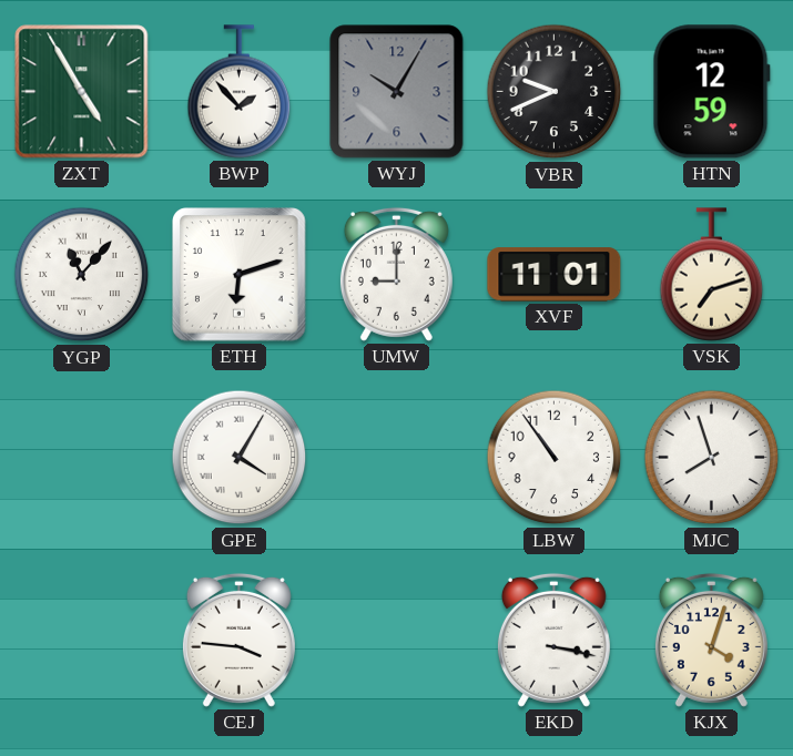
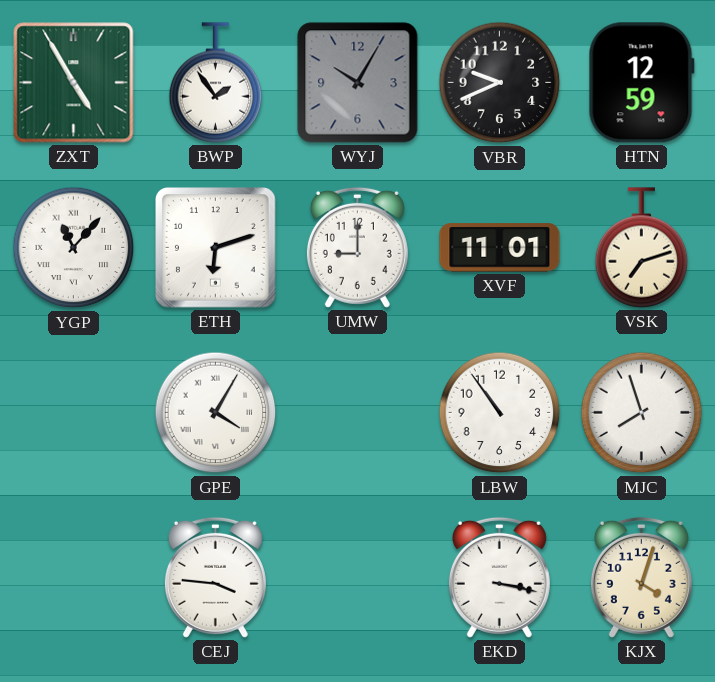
BWP: 1:53 -> 1:54
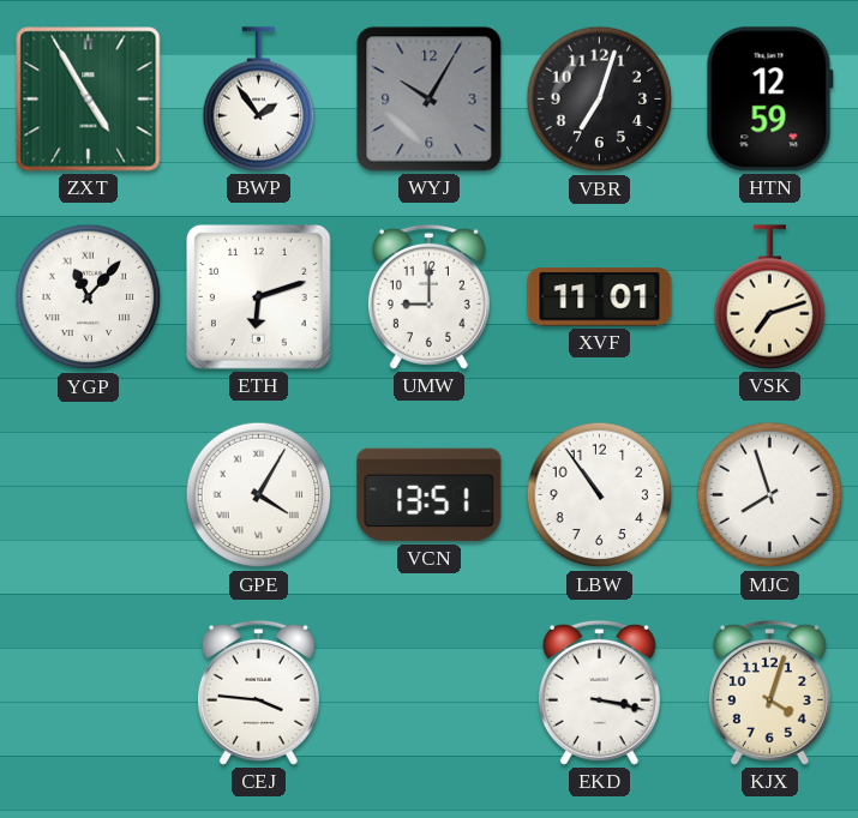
VBR: 9:41 -> 7:03
VCN: none -> 13:51
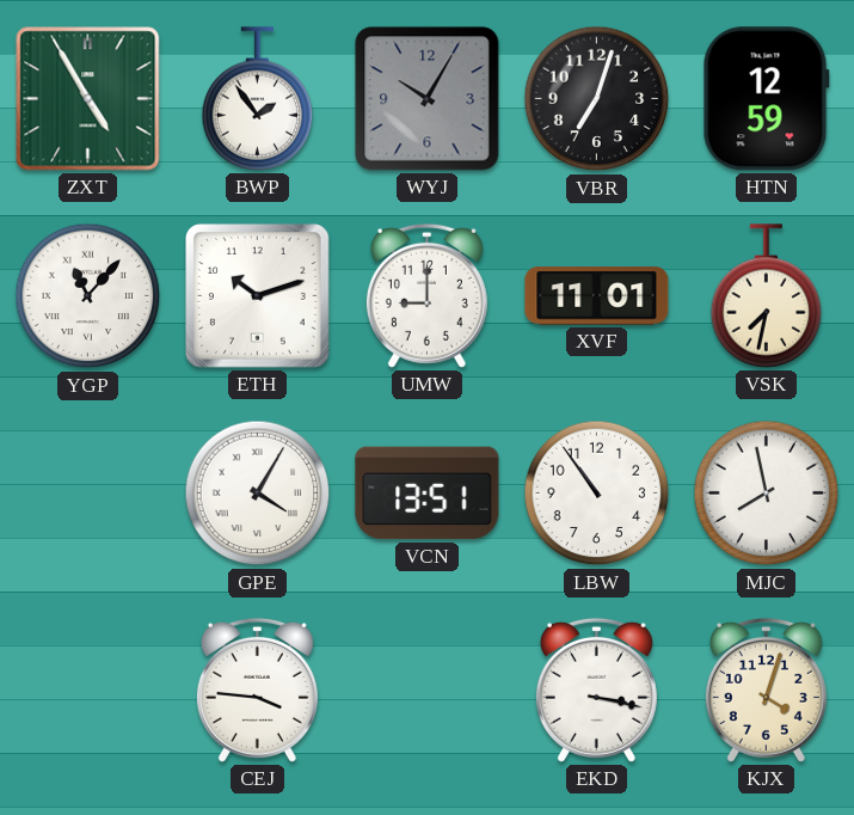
ETH: 6:12 -> 10:12
VSK: 7:12 -> 7:32
MJC: 7:57 -> 7:58
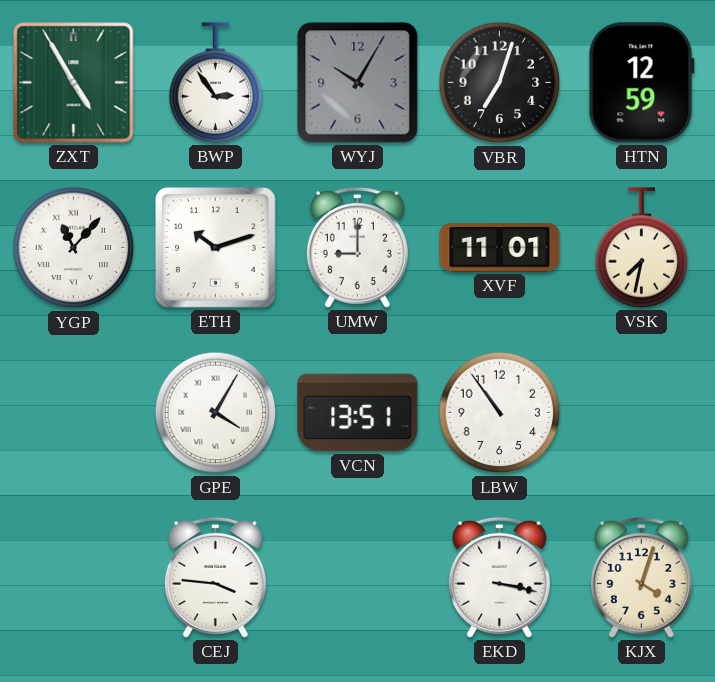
BWP: 1:54 -> 2:54
MJC: 7:58 -> none
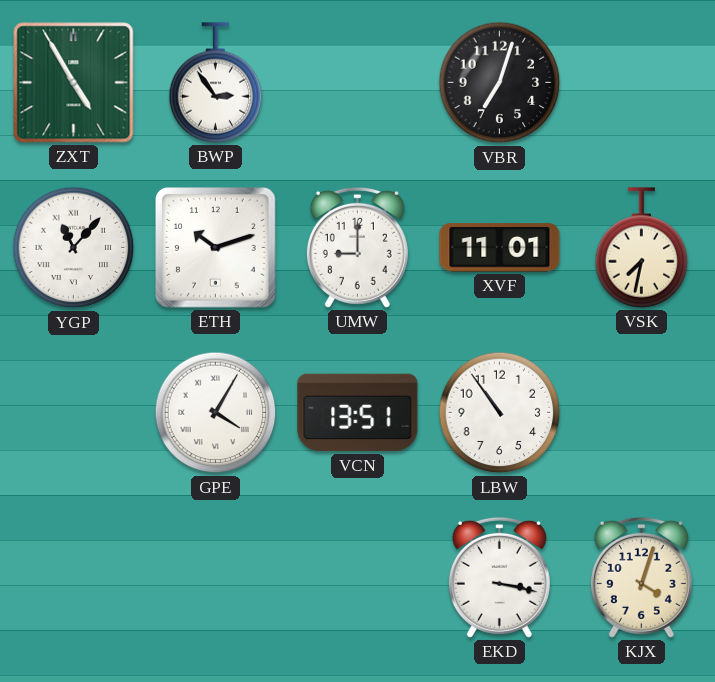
WYJ: 10:05 -> none
HTN: 12:59 -> none
CEJ: 3:46 -> none
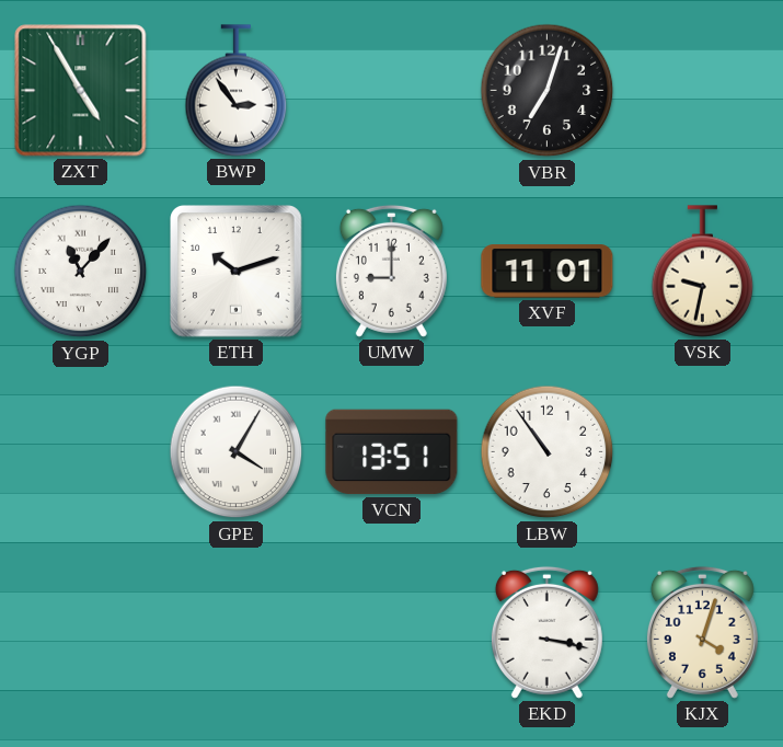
VSK: 7:32 -> 9:32
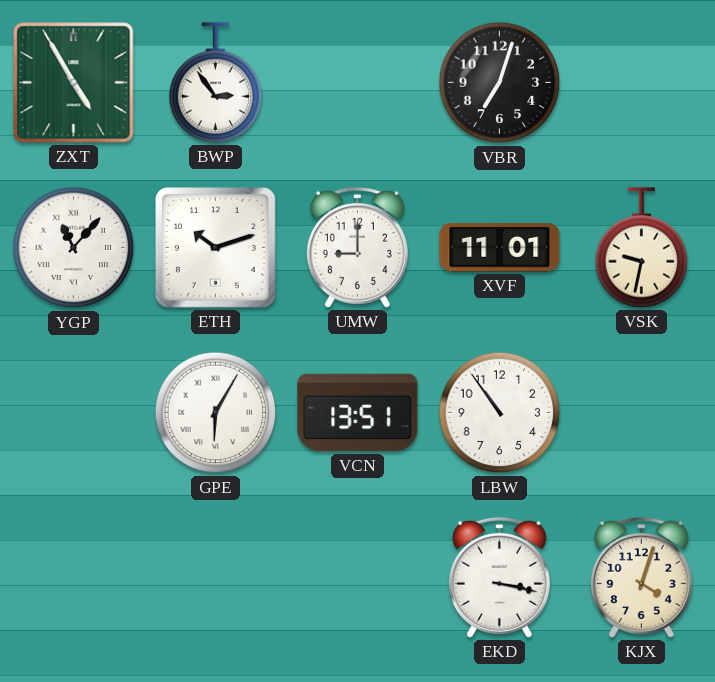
GPE: 4:05 -> 6:05
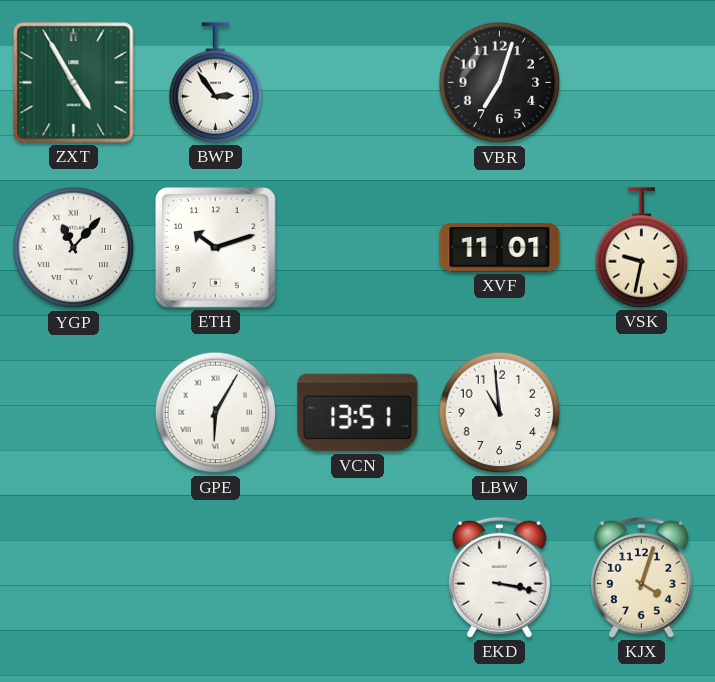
UMW: 9:00 -> none
LBW: 10:54 -> 10:59
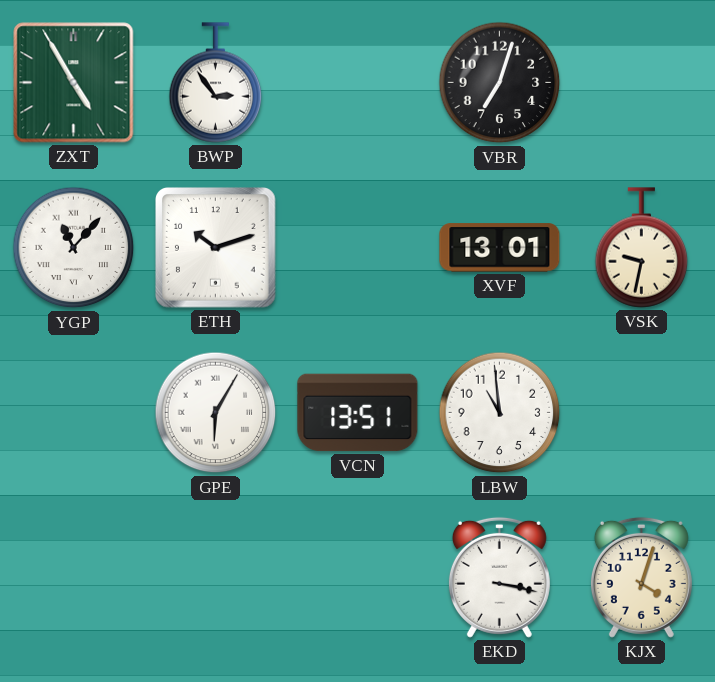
XVF: 11:01 -> 13:01
